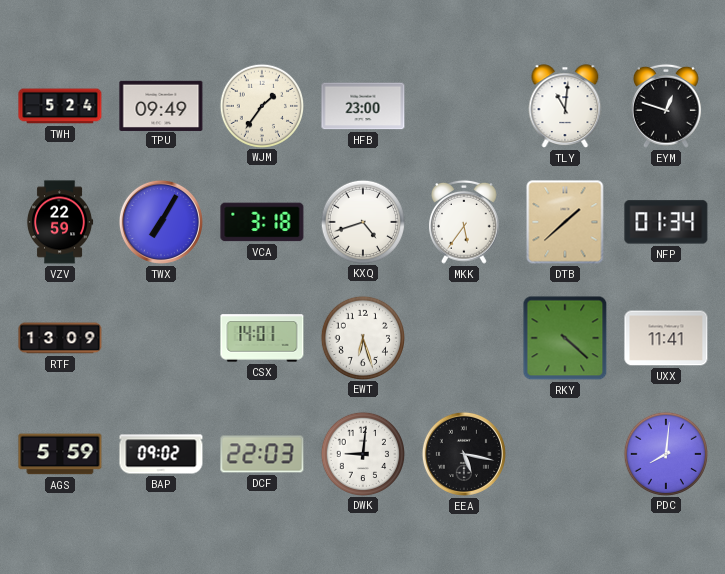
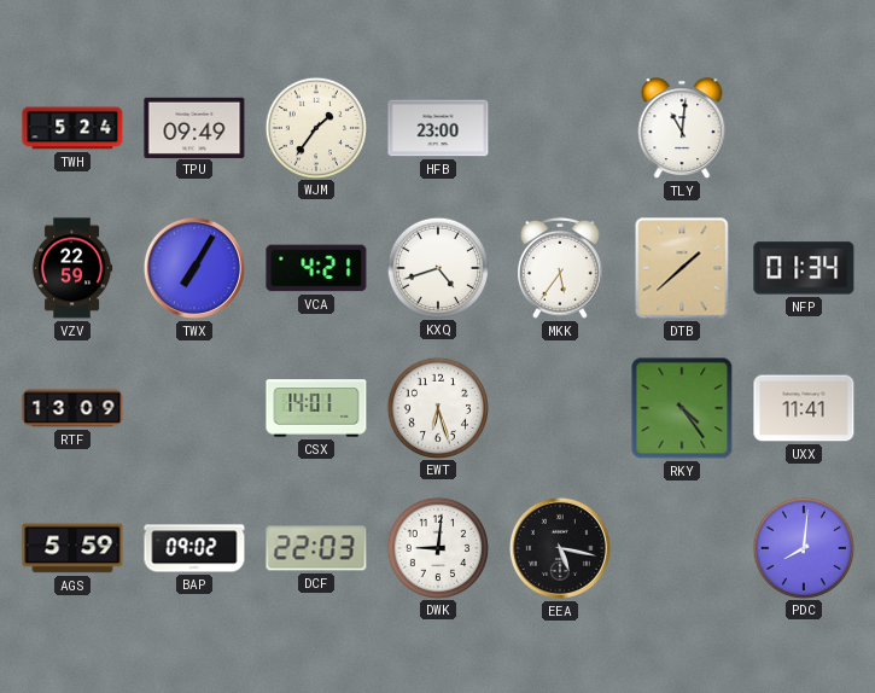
EYM: 12:48 -> none
VCA: 3:18 -> 4:21
RKY: 4:22 -> 4:24
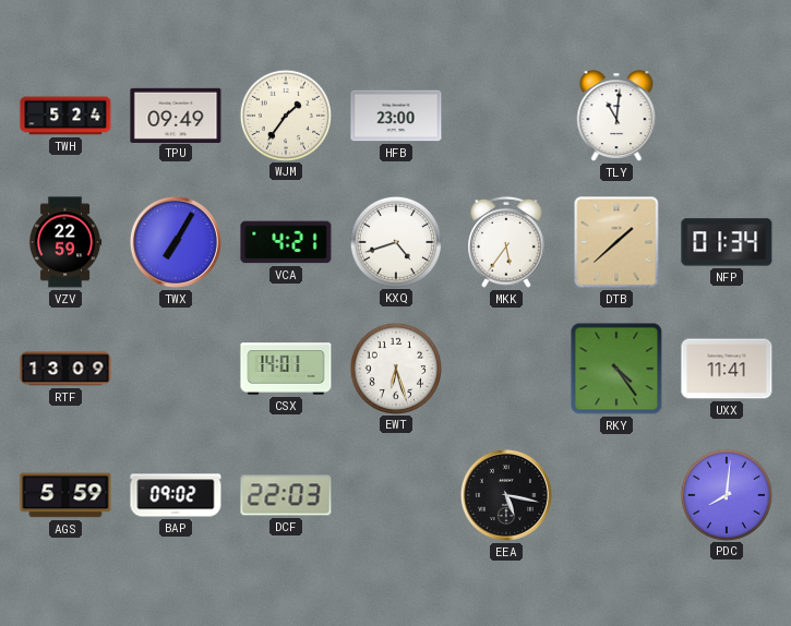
DWK: 9:01 -> none
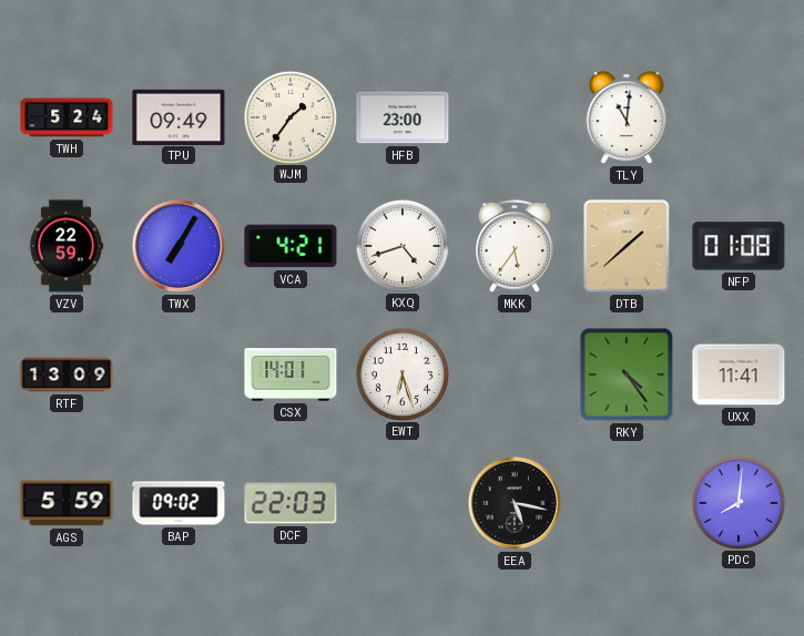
NFP: 01:34 -> 01:08
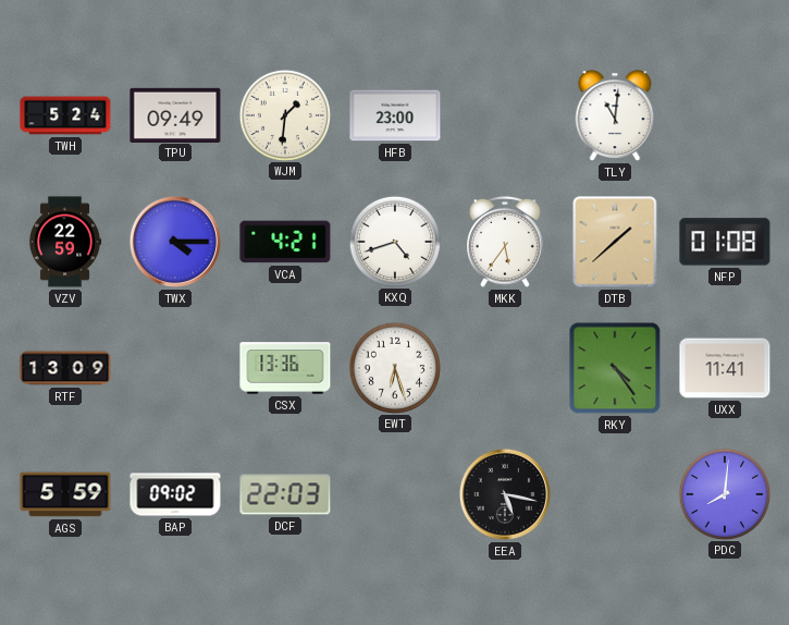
WJM: 1:36 -> 1:31
TWX: 7:05 -> 4:15
CSX: 14:01 -> 13:36
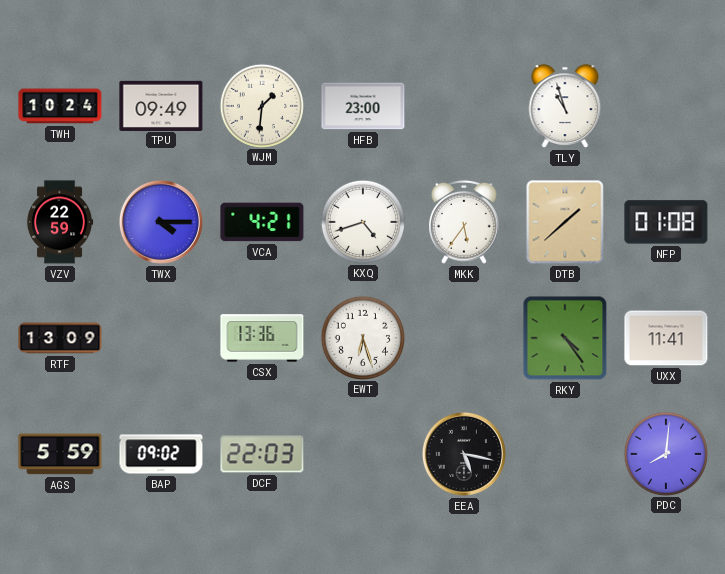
TWH: 5:24 -> 10:24
TLY: 11:01 -> 10:57
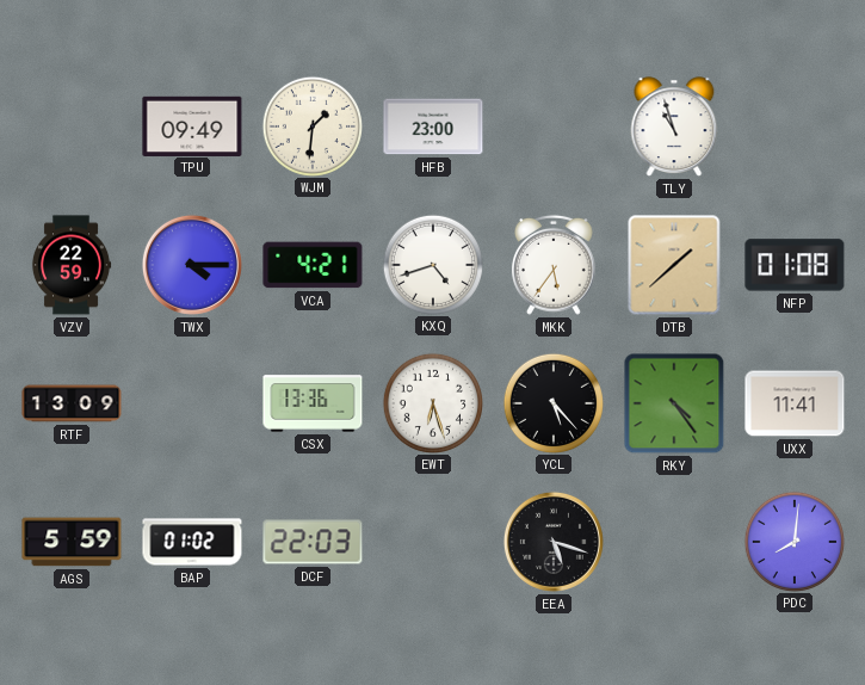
TWH: 10:24 -> none
YCL: none -> 5:23
BAP: 09:02 -> 01:02
EEA: 5:17 -> 5:18
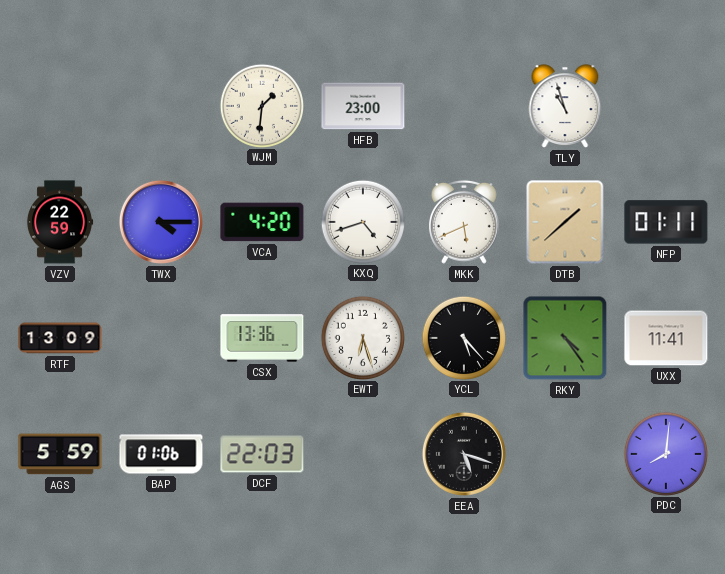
TPU: 09:49 -> none
VCA: 4:21 -> 4:20
MKK: 5:36 -> 5:41
NFP: 01:08 -> 01:11
BAP: 01:02 -> 01:06
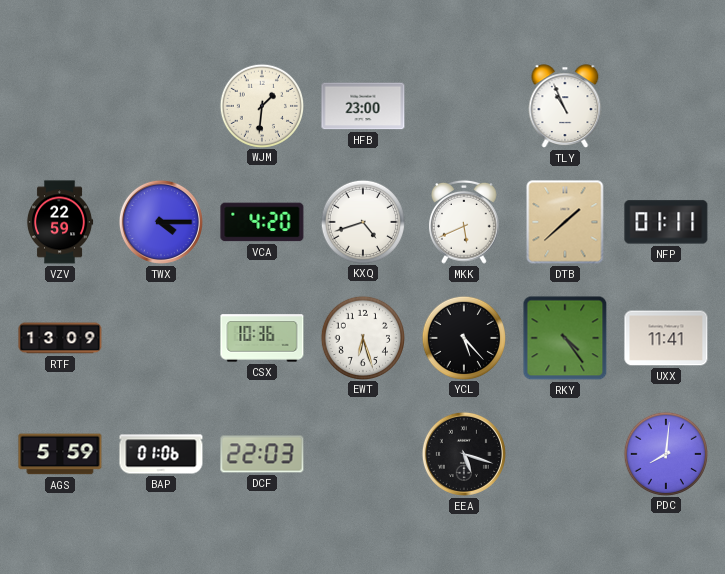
TLY: 10:57 -> 10:56
CSX: 13:36 -> 10:36
